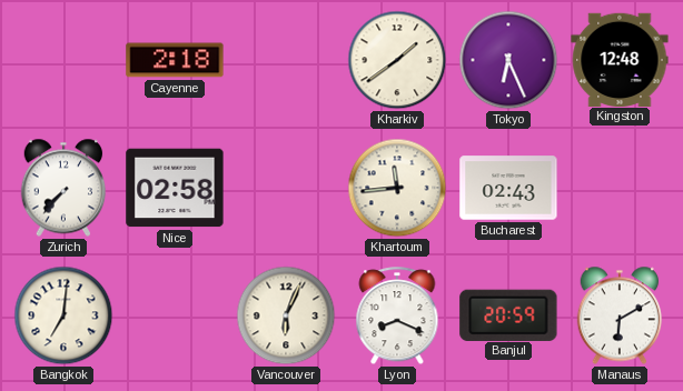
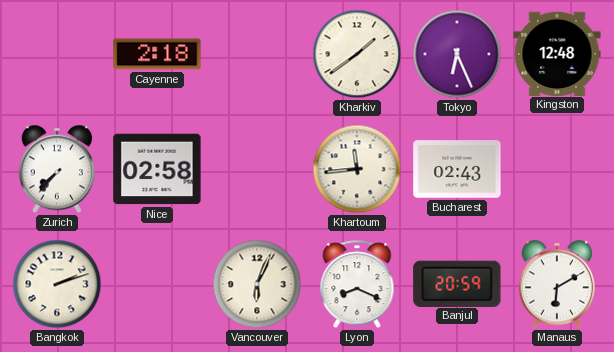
Bangkok: 7:01 -> 2:12
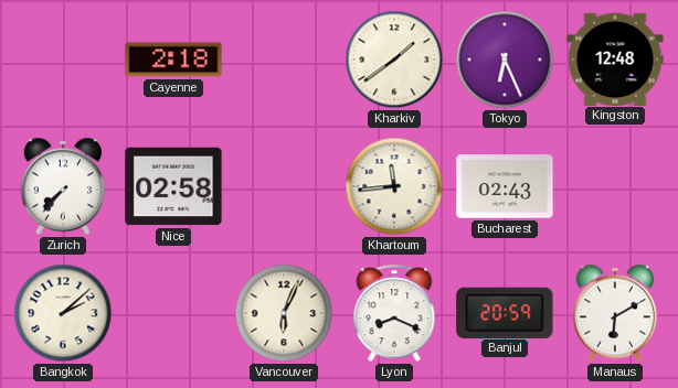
Bangkok: 2:12 -> 2:08
